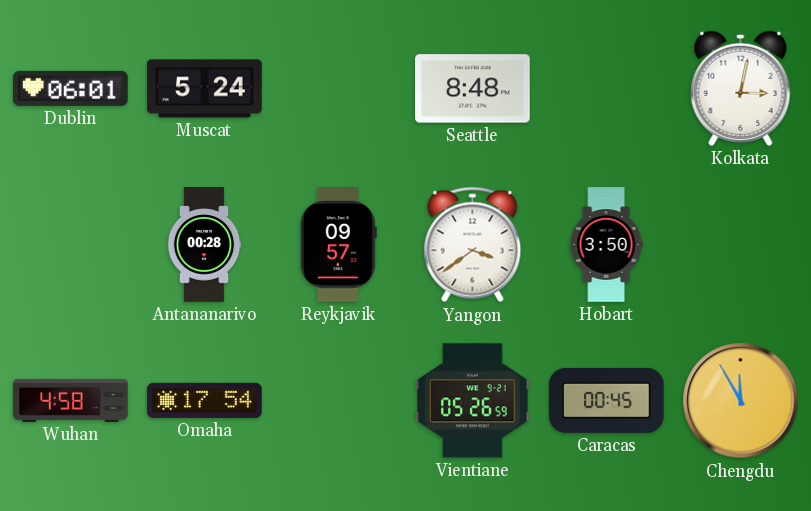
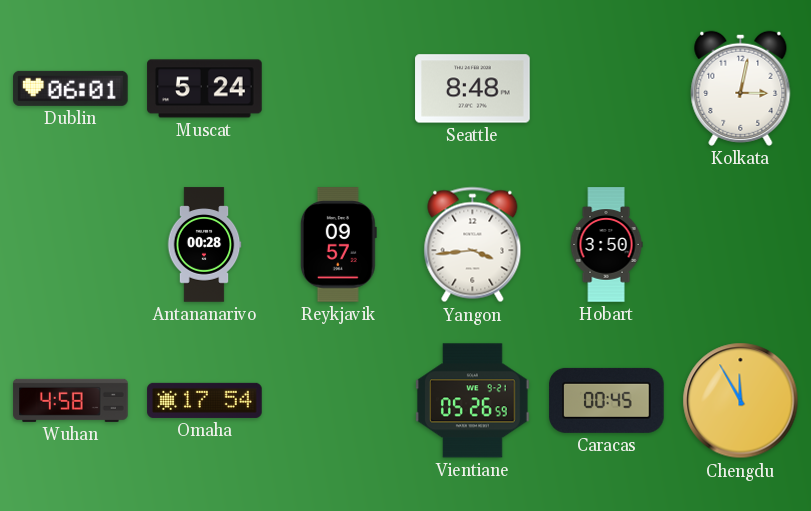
Yangon: 3:39 -> 3:44
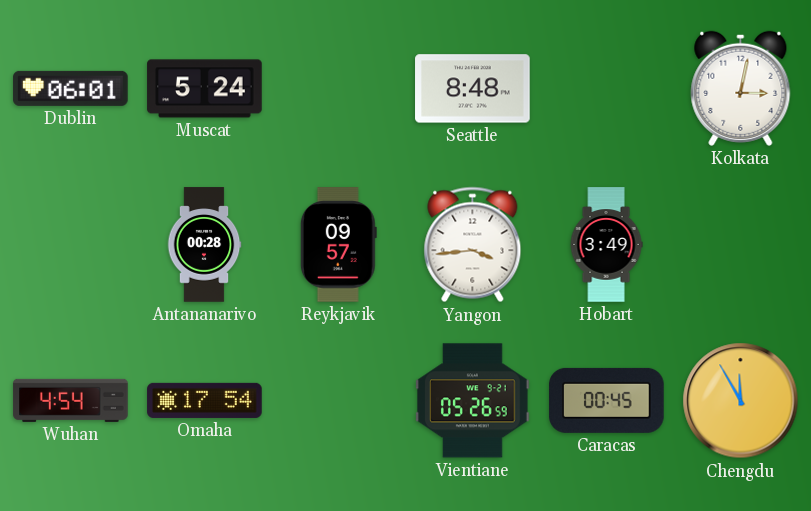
Hobart: 3:50 -> 3:49
Wuhan: 4:58 -> 4:54
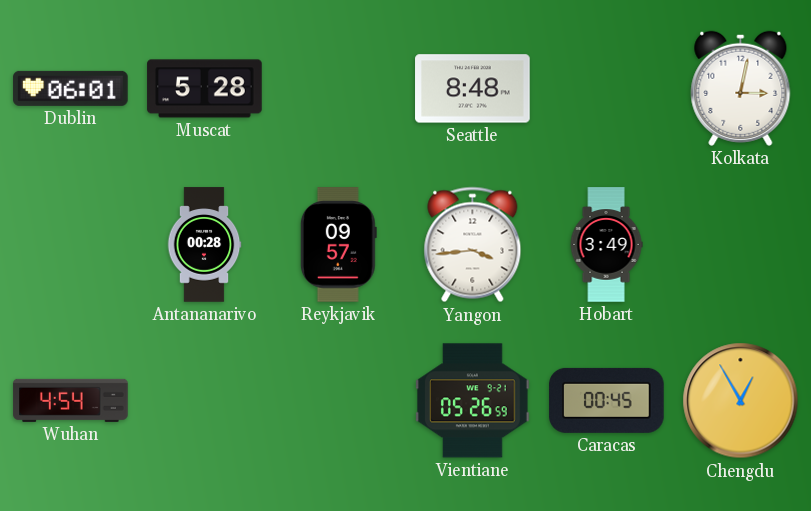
Muscat: 5:24 -> 5:28
Omaha: 17:54 -> none
Chengdu: 11:55 -> 12:55
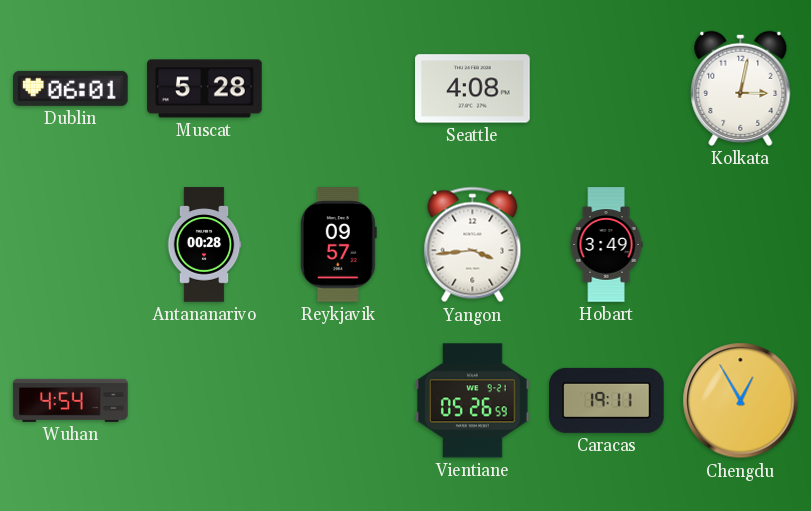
Seattle: 8:48 -> 4:08
Caracas: 00:45 -> 19:11
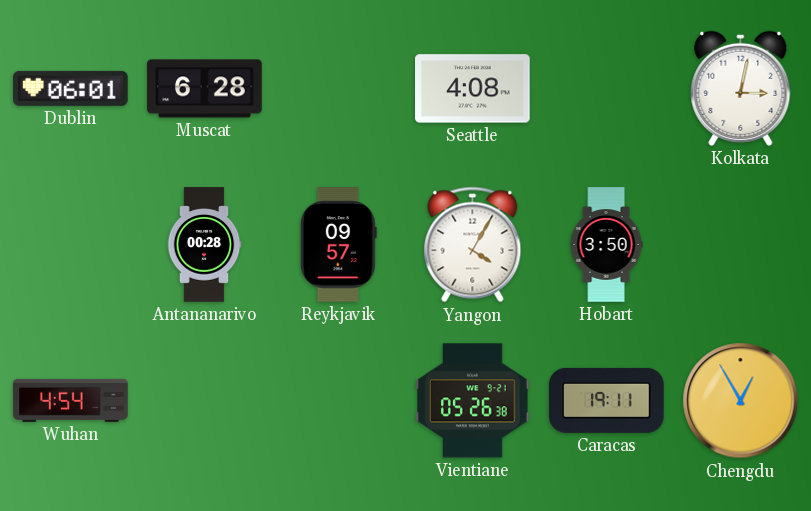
Muscat: 5:28 -> 6:28
Yangon: 3:44 -> 4:05
Hobart: 3:49 -> 3:50
Vientiane: 05:26:59 -> 05:26:38
